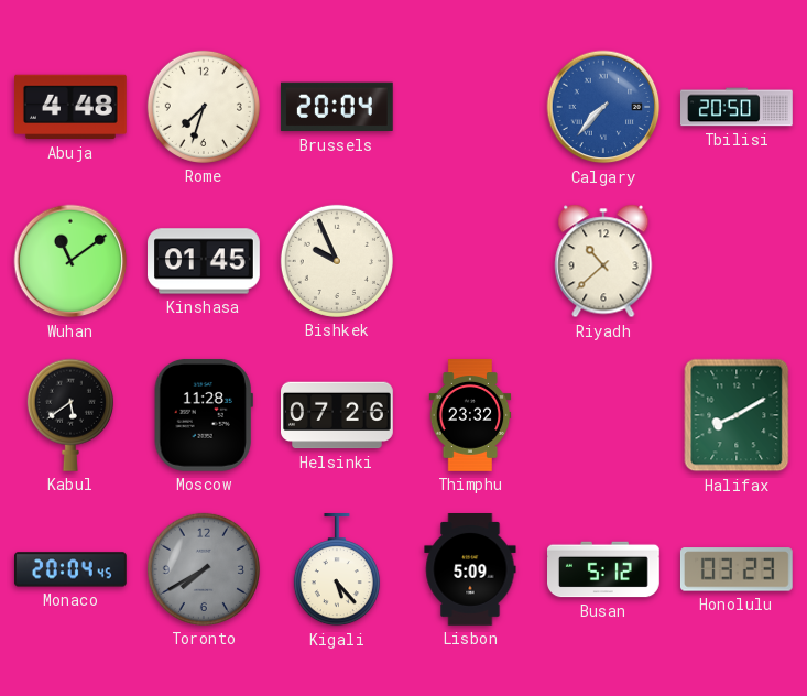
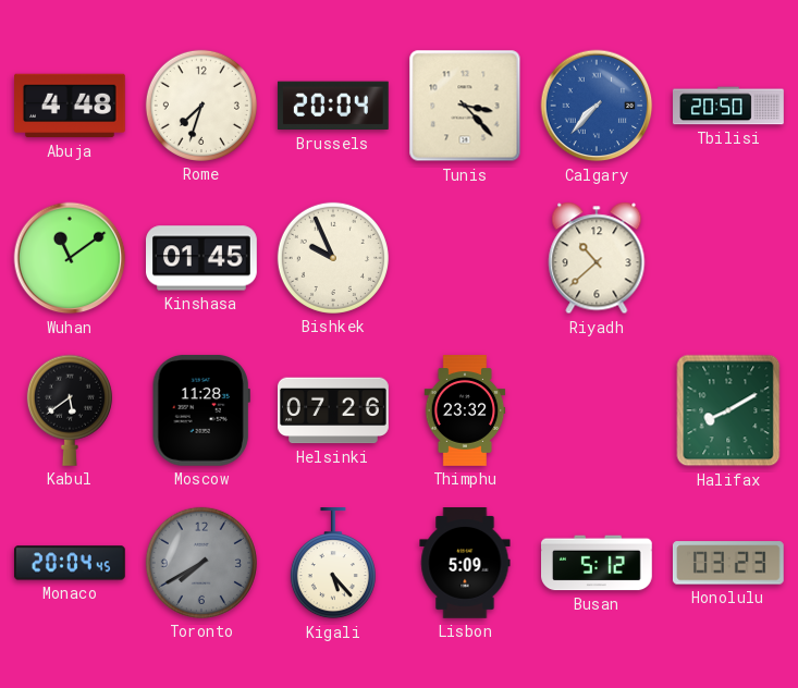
Tunis: none -> 3:23
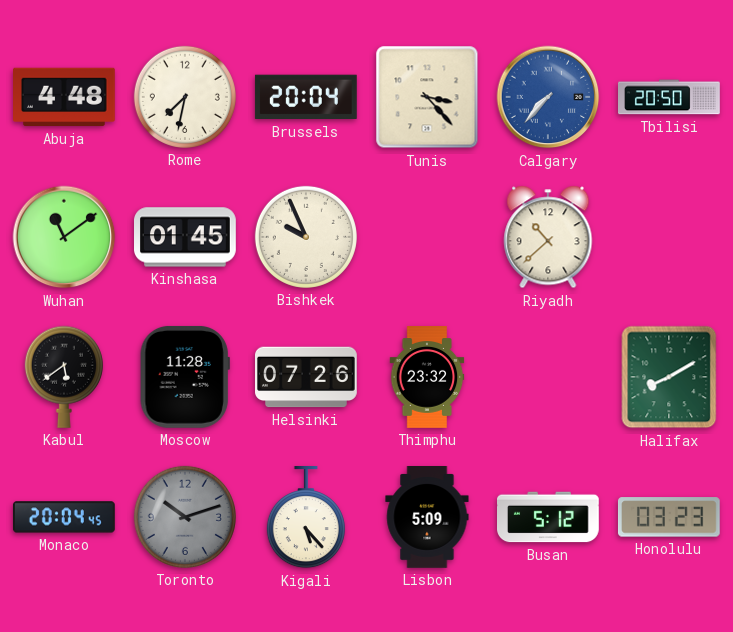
Rome: 7:33 -> 7:32
Toronto: 7:40 -> 10:12
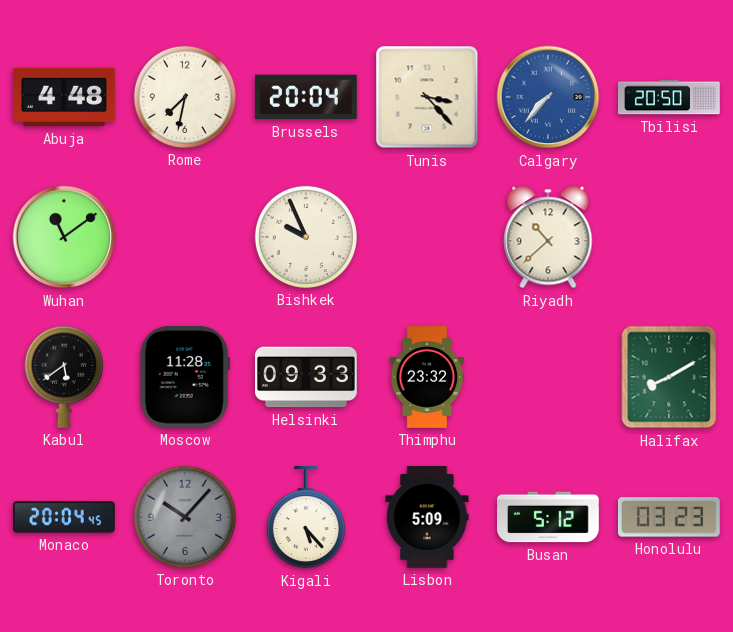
Kinshasa: 01:45 -> none
Helsinki: 07:26 -> 09:33
Toronto: 10:12 -> 10:07
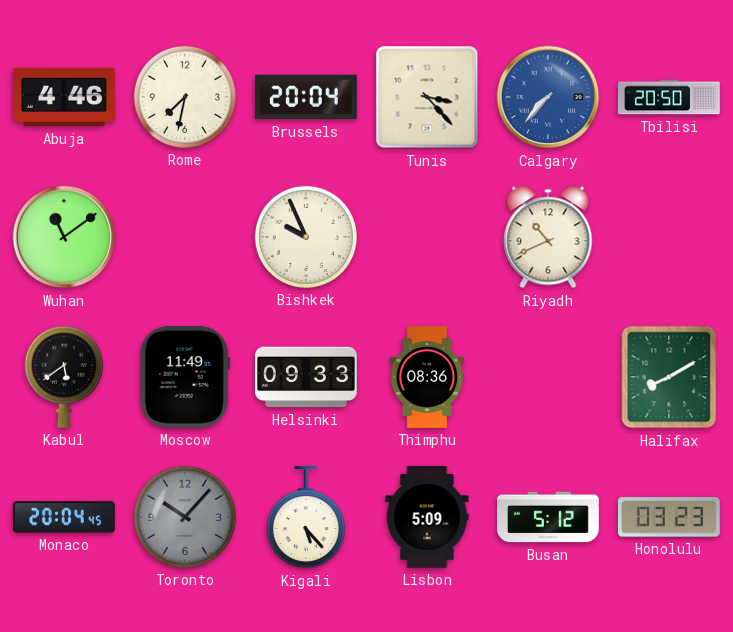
Abuja: 4:48 -> 4:46
Riyadh: 10:38 -> 10:41
Moscow: 11:28 -> 11:49
Thimphu: 23:32 -> 08:36
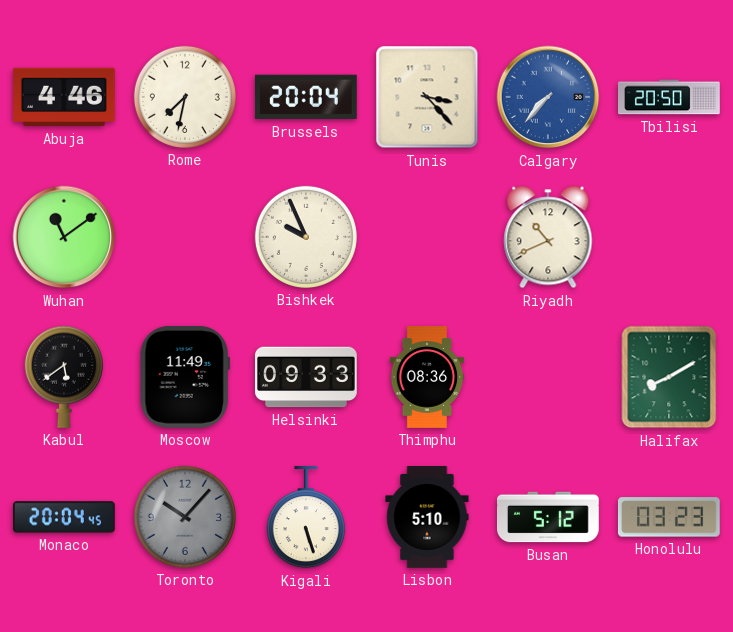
Kigali: 5:23 -> 5:27
Lisbon: 5:09 -> 5:10
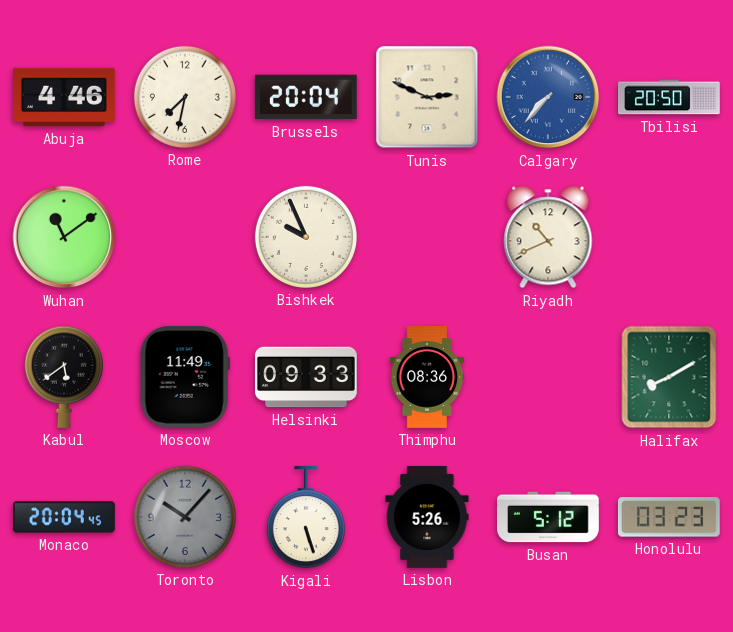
Tunis: 3:23 -> 2:49
Lisbon: 5:10 -> 5:26
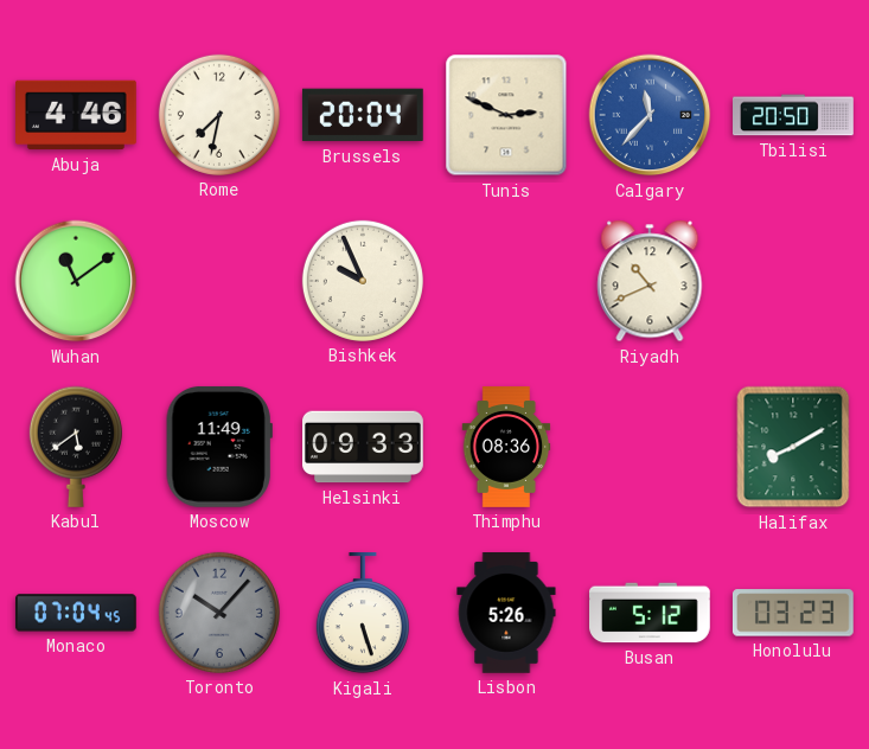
Calgary: 7:37 -> 11:37
Monaco: 20:04 -> 07:04
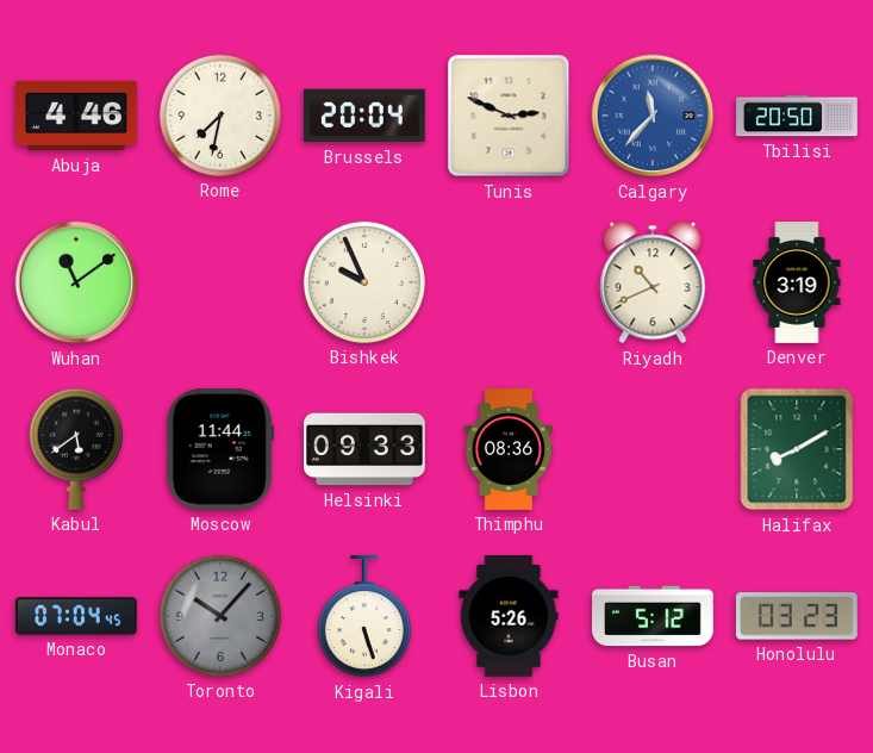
Denver: none -> 3:19
Moscow: 11:49 -> 11:44
